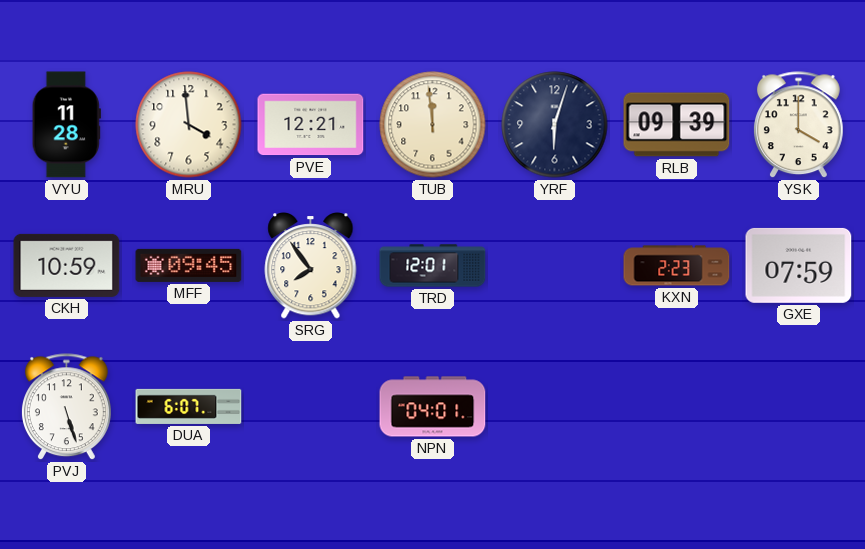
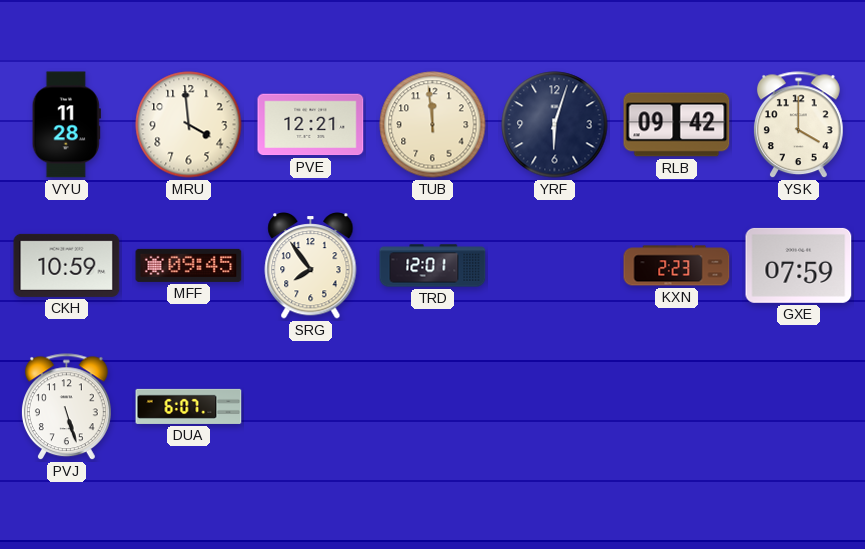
RLB: 09:39 -> 09:42
NPN: 04:01 -> none
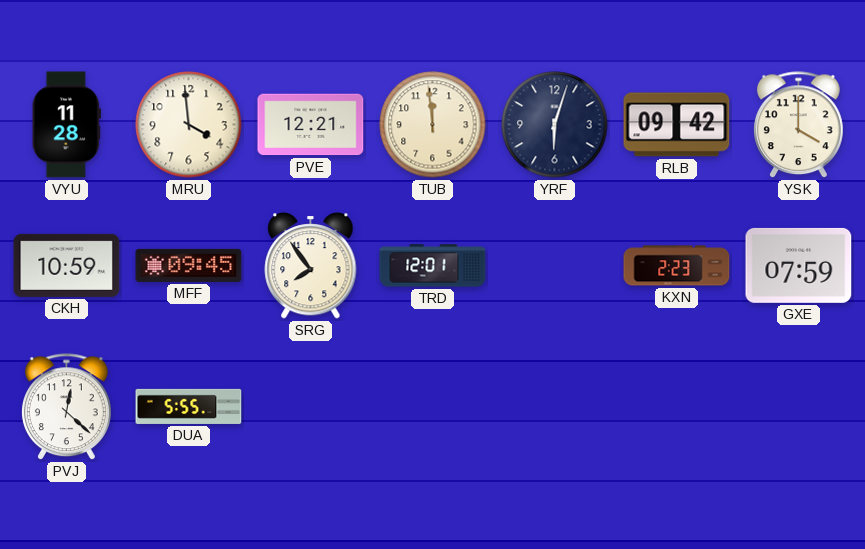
PVJ: 5:27 -> 12:22
DUA: 6:07 -> 5:55
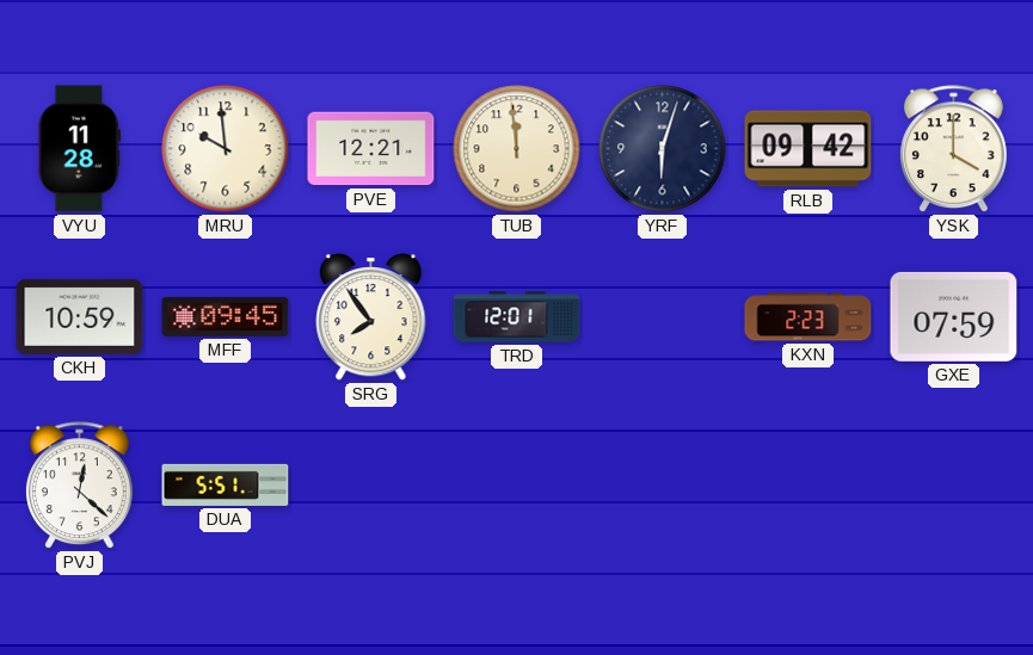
MRU: 3:59 -> 9:59
DUA: 5:55 -> 5:51
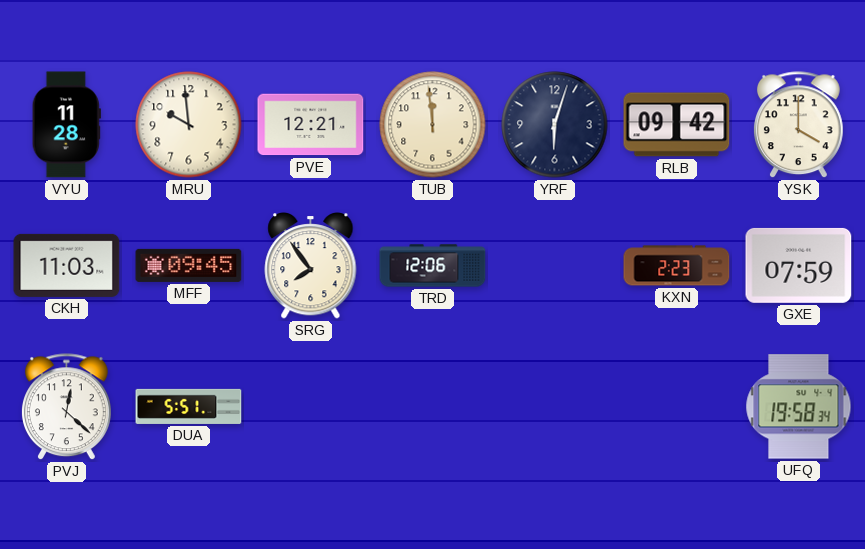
CKH: 10:59 -> 11:03
TRD: 12:01 -> 12:06
UFQ: none -> 19:58
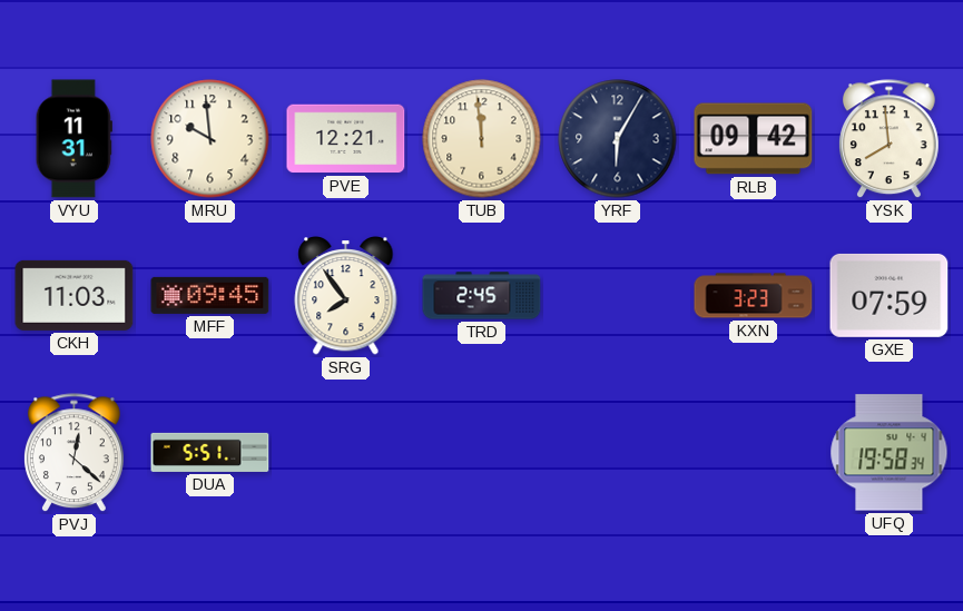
VYU: 11:28 -> 11:31
YRF: 6:03 -> 6:05
YSK: 4:00 -> 7:59
TRD: 12:06 -> 2:45
KXN: 2:23 -> 3:23
